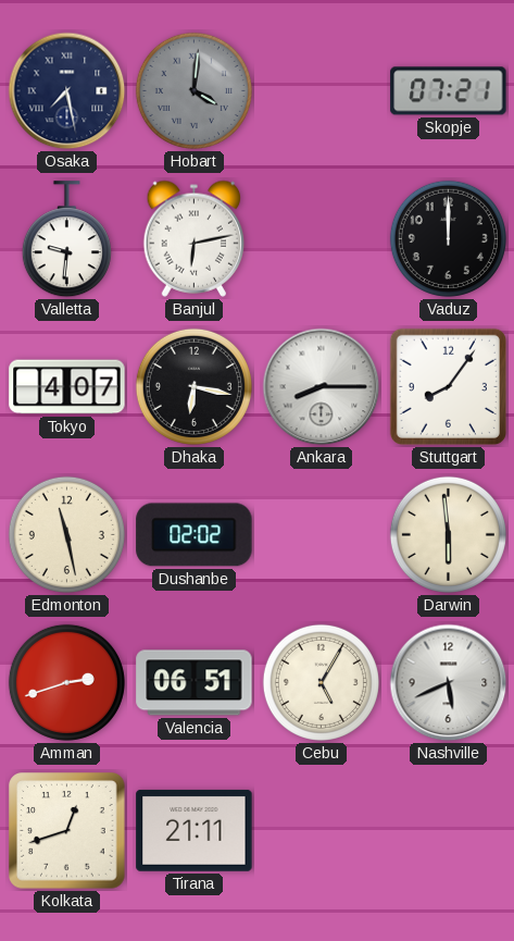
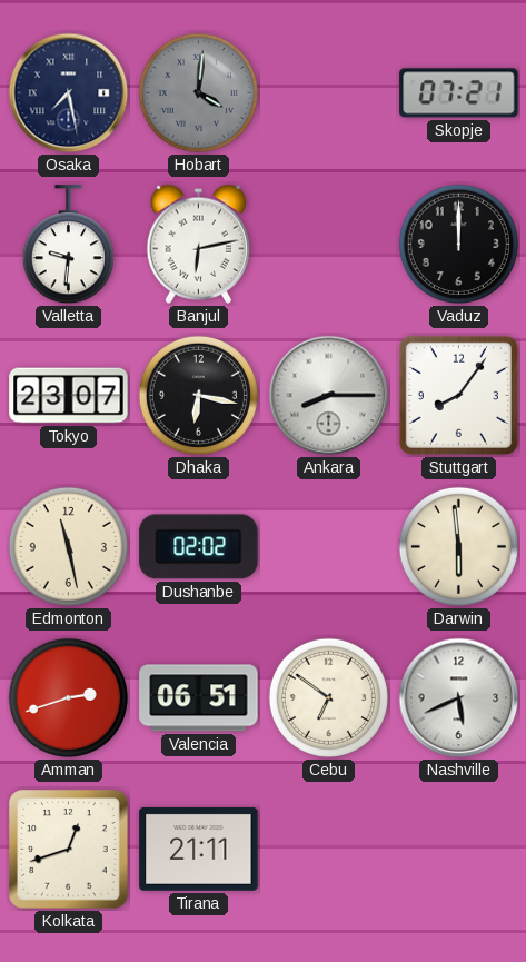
Tokyo: 4:07 -> 23:07
Cebu: 5:05 -> 6:51
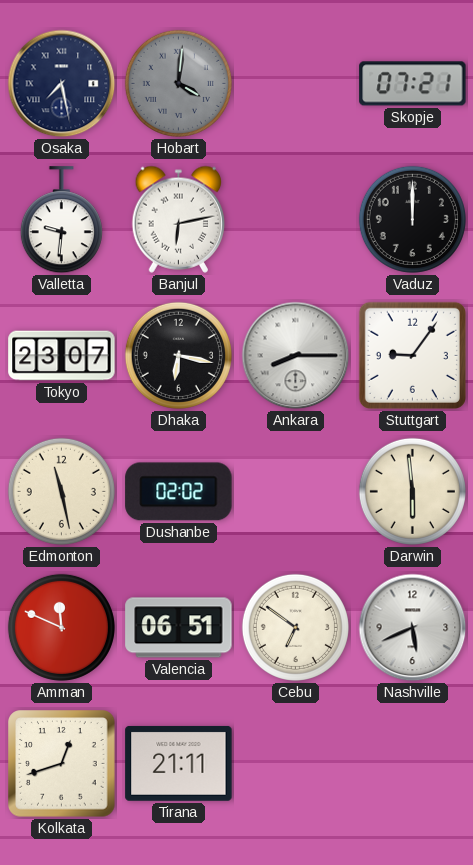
Stuttgart: 8:06 -> 9:06
Amman: 2:42 -> 11:49
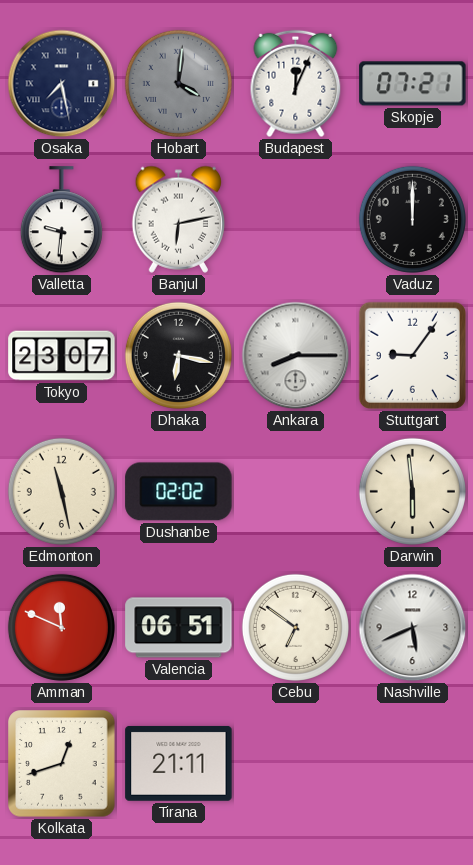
Budapest: none -> 12:04
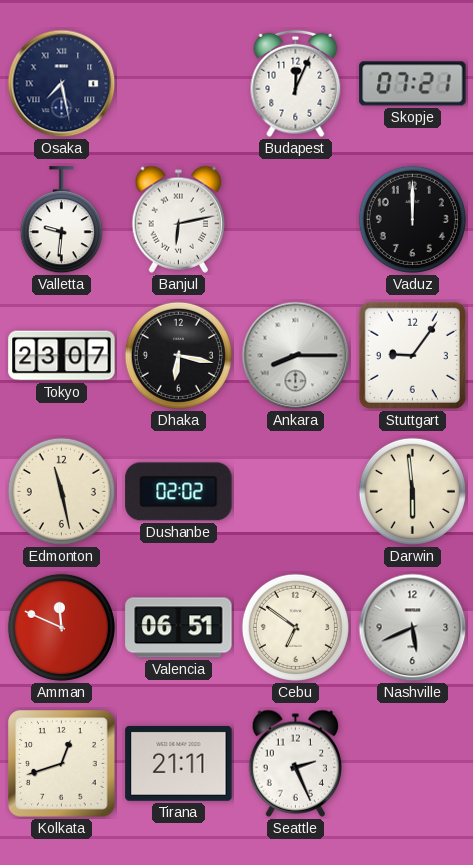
Hobart: 4:01 -> none
Seattle: none -> 2:26
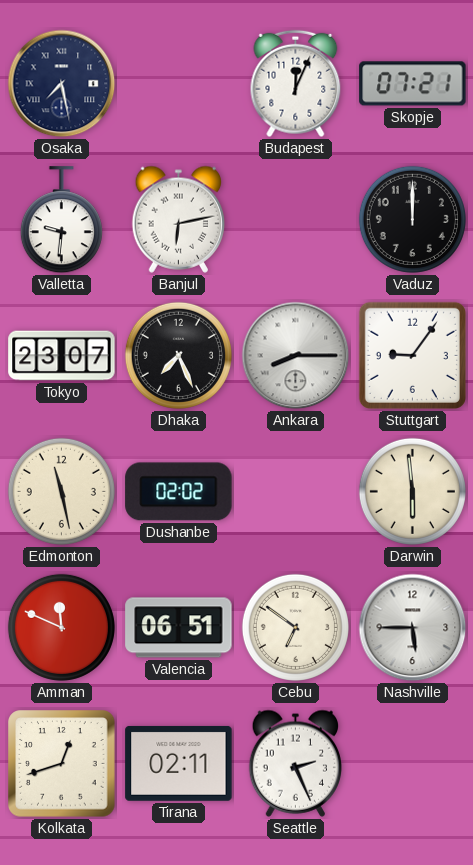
Dhaka: 6:17 -> 7:26
Nashville: 5:41 -> 5:45
Tirana: 21:11 -> 02:11
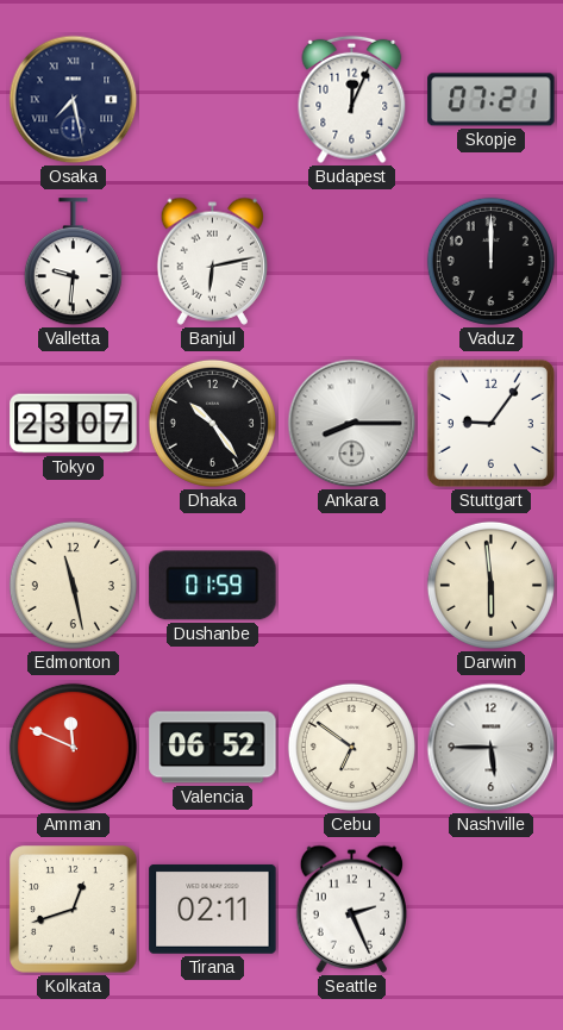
Dhaka: 7:26 -> 10:24
Dushanbe: 02:02 -> 01:59
Valencia: 06:51 -> 06:52
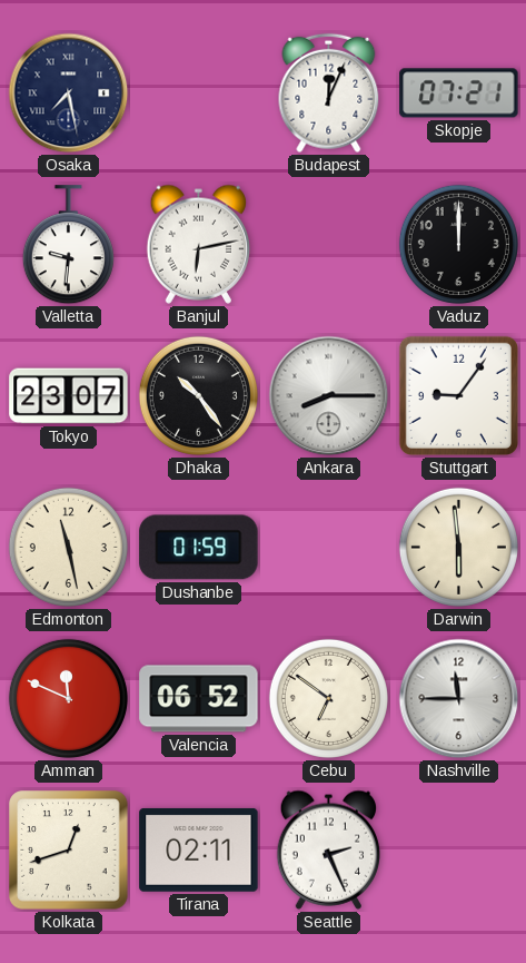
Nashville: 5:45 -> 11:45
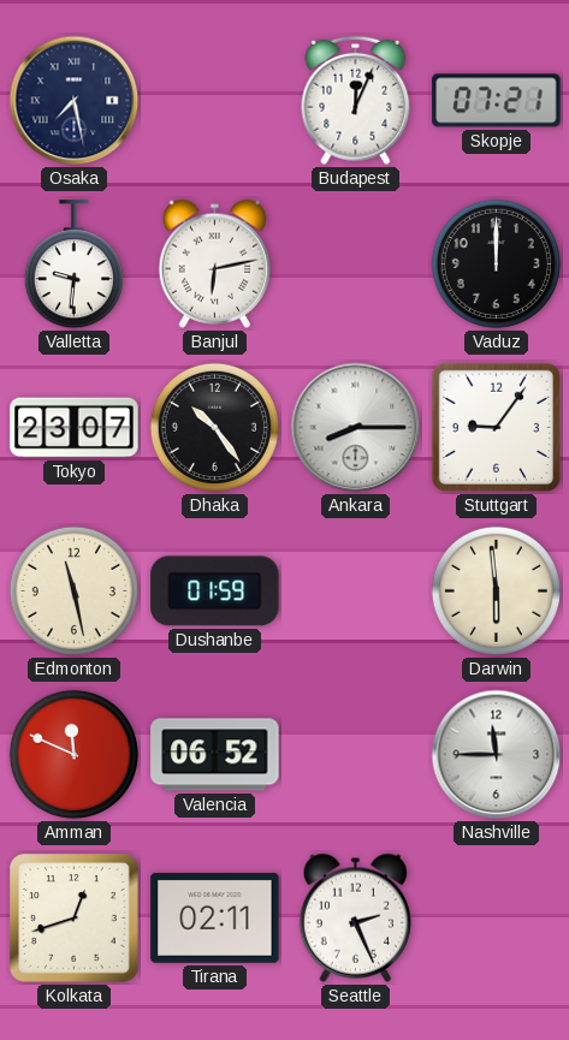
Cebu: 6:51 -> none
